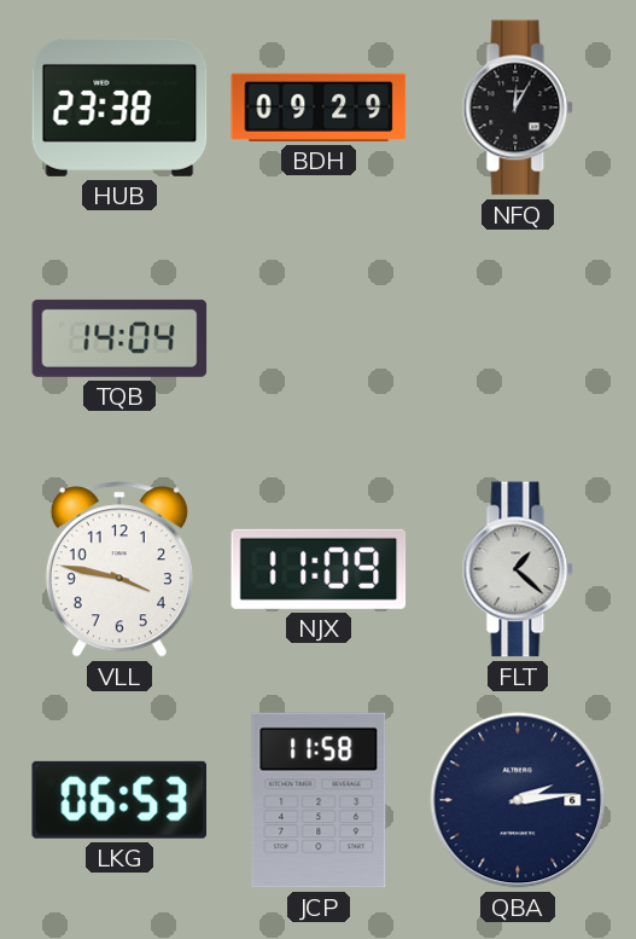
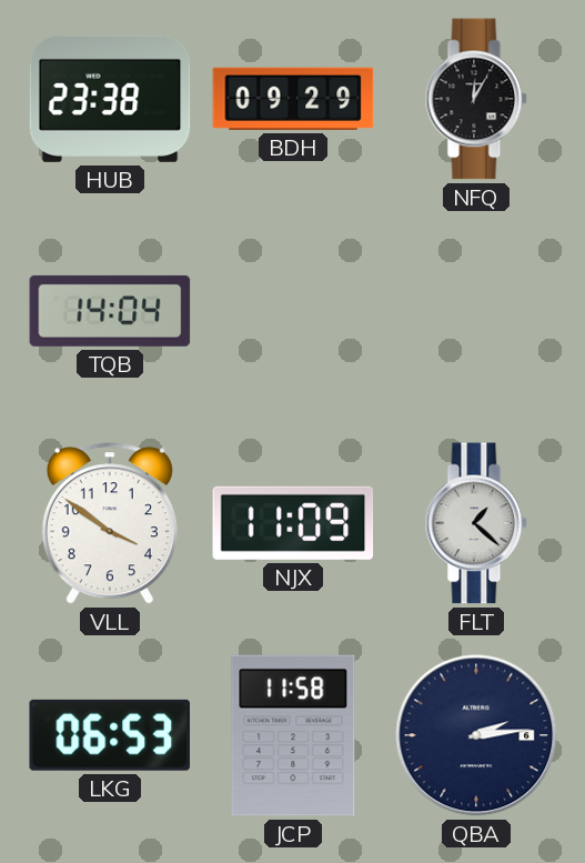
VLL: 3:47 -> 3:51
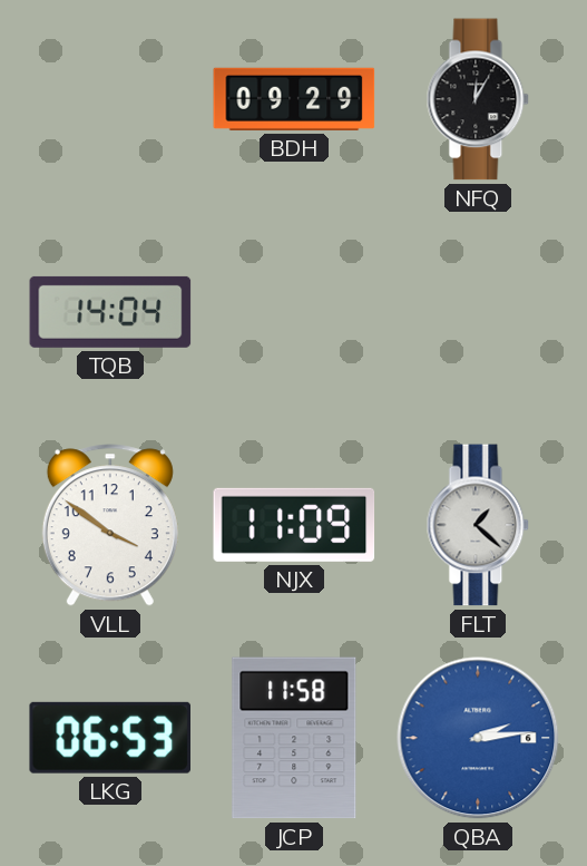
HUB: 23:38 -> none
QBA dial: navy -> blue
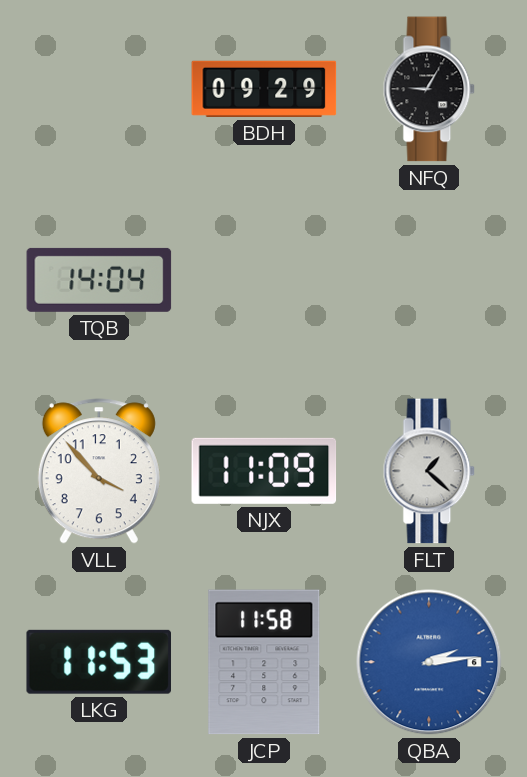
NFQ: 12:05 -> 9:05
VLL: 3:51 -> 3:53
LKG: 06:53 -> 11:53
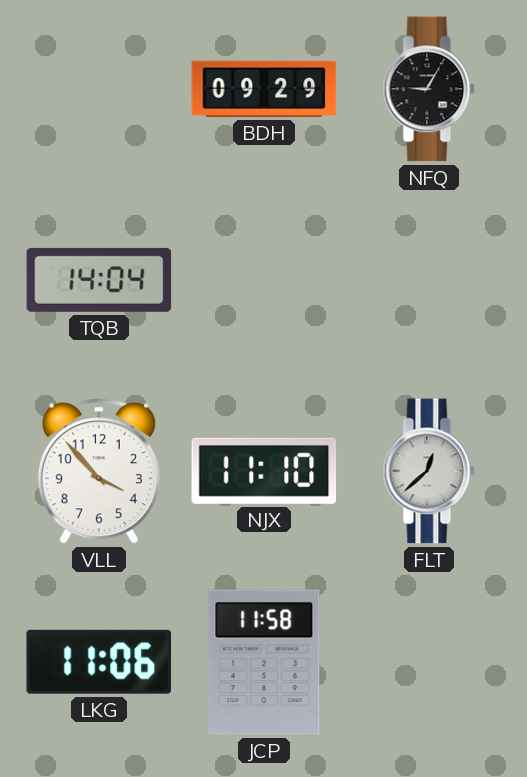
NJX: 11:09 -> 11:10
FLT: 1:22 -> 12:38
LKG: 11:53 -> 11:06
QBA: 2:14 -> none
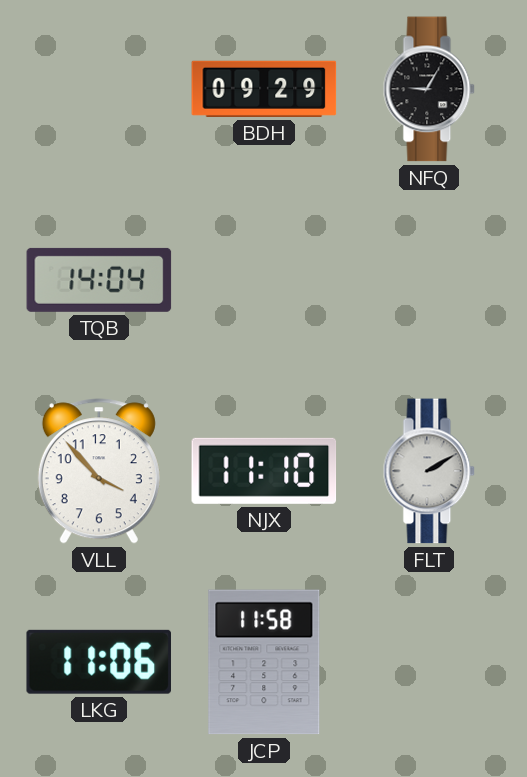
FLT: 12:38 -> 2:10
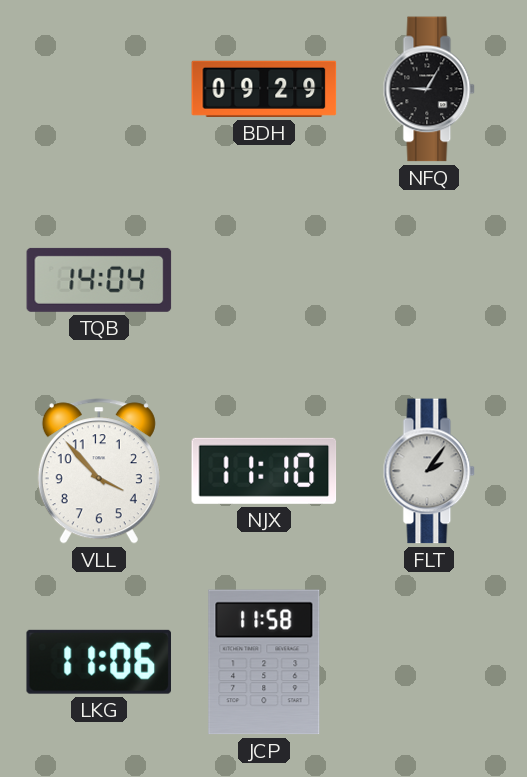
FLT: 2:10 -> 2:06
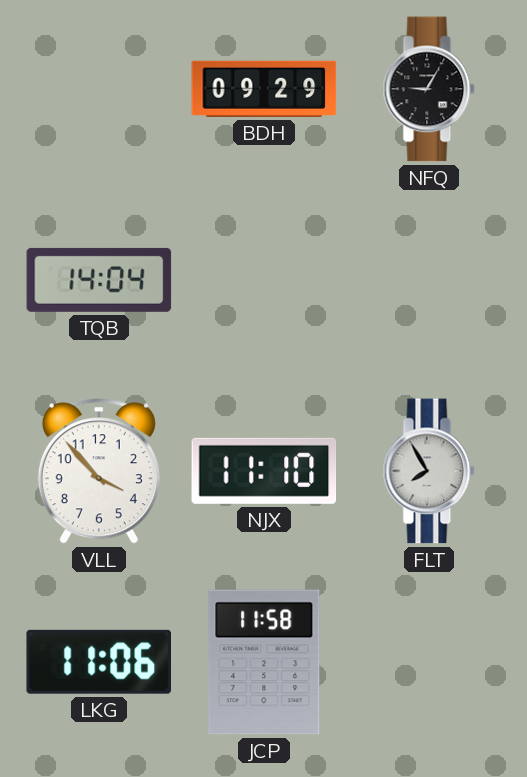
FLT: 2:06 -> 7:55
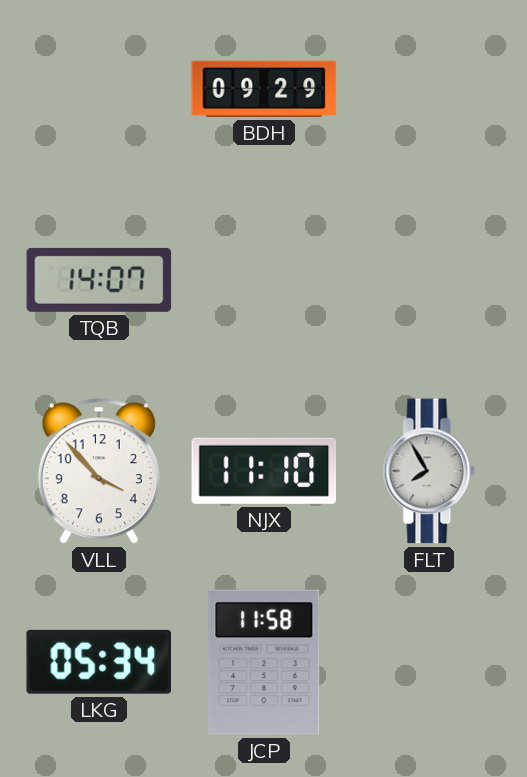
NFQ: 9:05 -> none
TQB: 14:04 -> 14:07
LKG: 11:06 -> 05:34
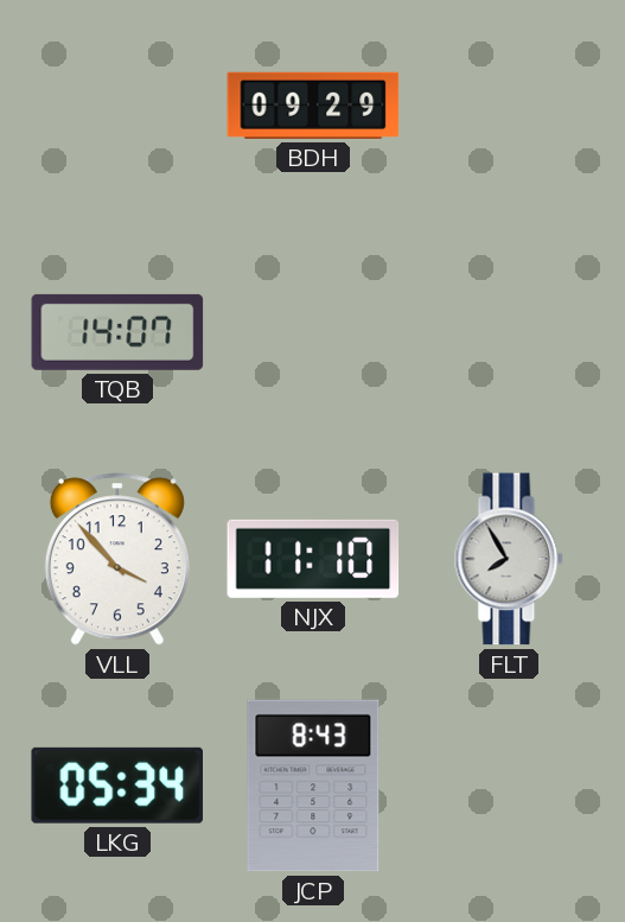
JCP: 11:58 -> 8:43
